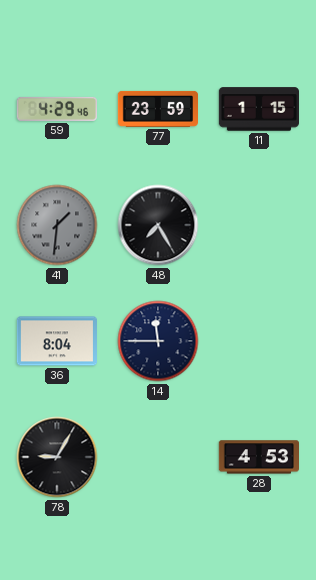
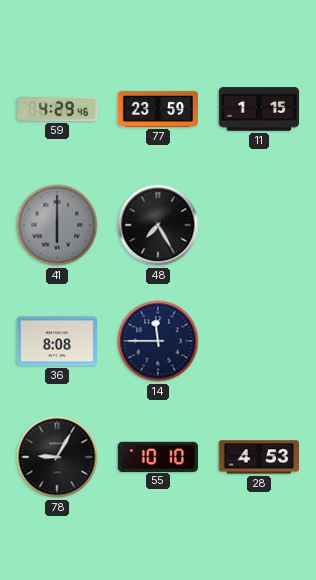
41: 1:31 -> 6:00
36: 8:04 -> 8:08
55: none -> 10:10
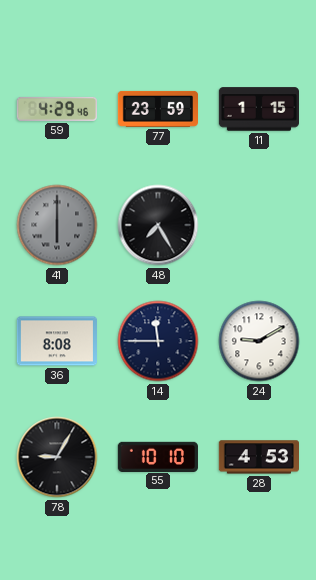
24: none -> 9:10
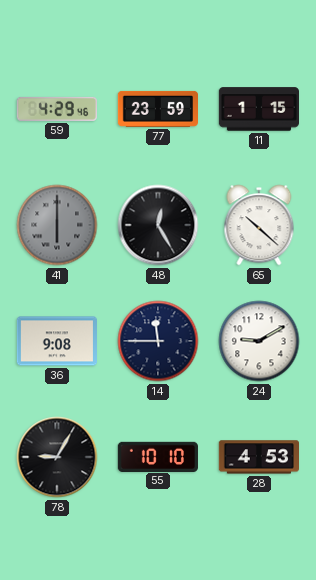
48: 7:25 -> 12:25
65: none -> 10:22
36: 8:08 -> 9:08
